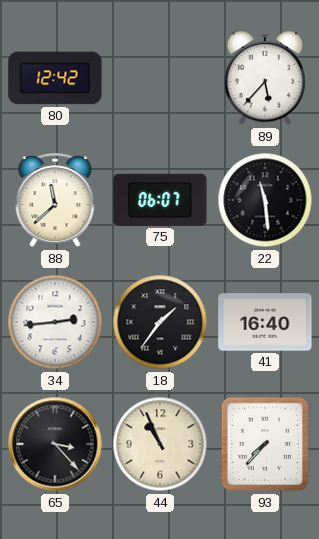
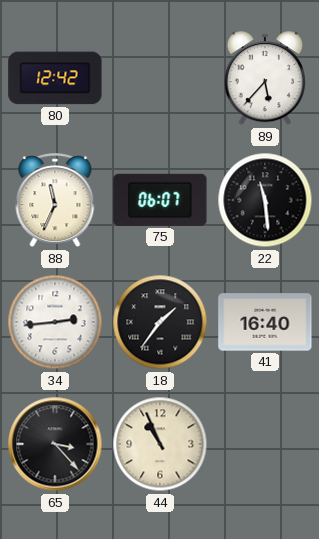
88: 11:38 -> 11:34
93: 7:37 -> none
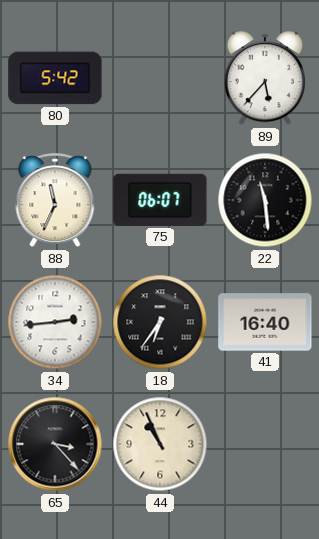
80: 12:42 -> 5:42
18: 1:36 -> 6:36
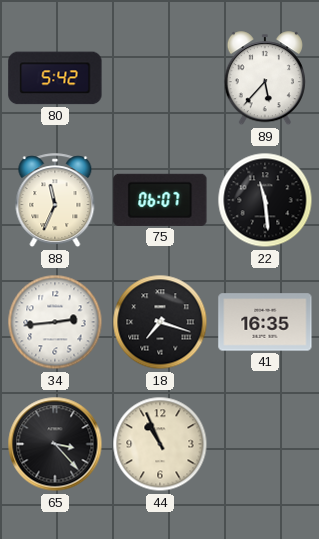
18: 6:36 -> 7:18
41: 16:40 -> 16:35
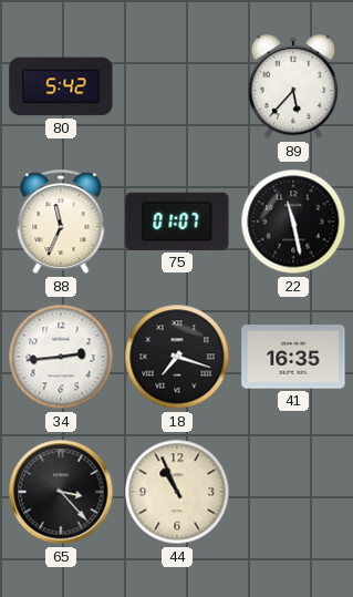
75: 06:07 -> 01:07
22: 11:29 -> 11:28
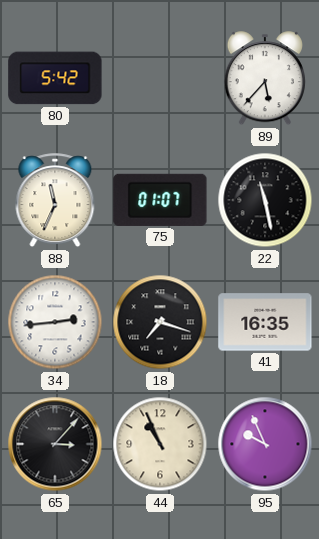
65: 3:23 -> 3:07
95: none -> 9:56
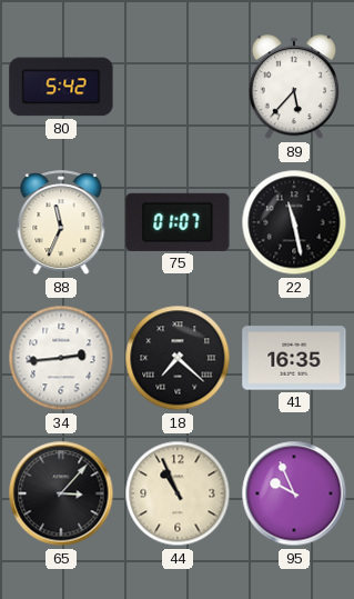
18: 7:18 -> 7:22
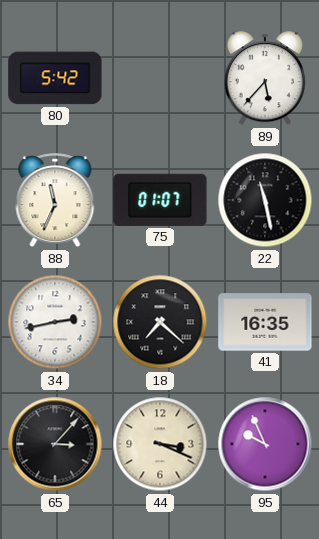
34: 2:44 -> 2:43
44: 10:56 -> 3:19
